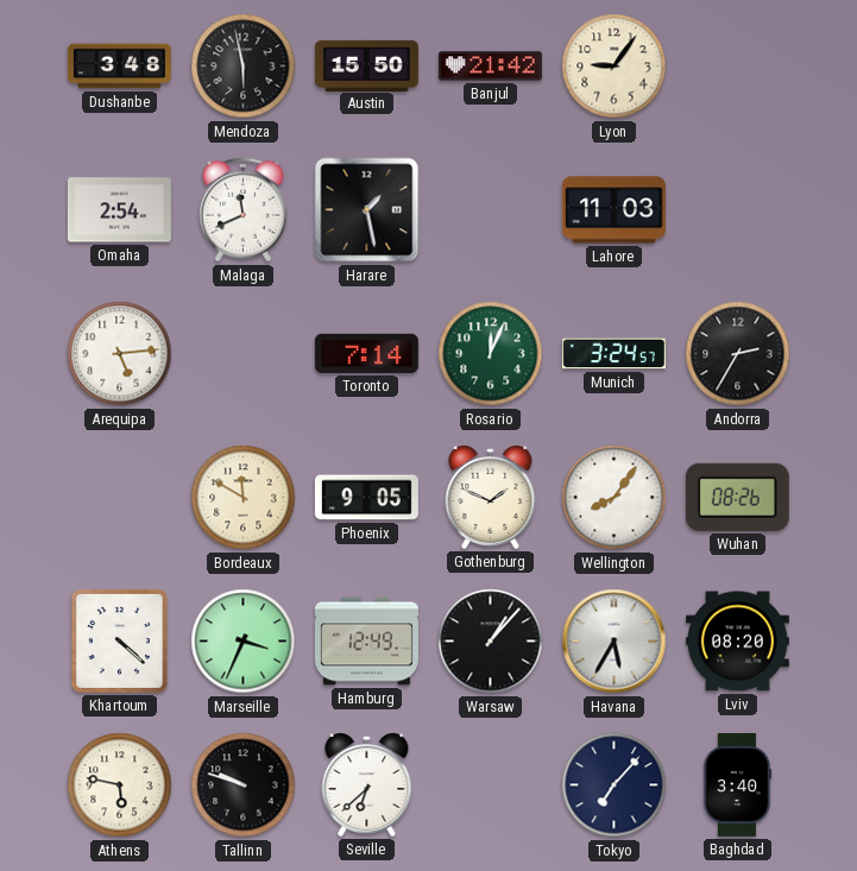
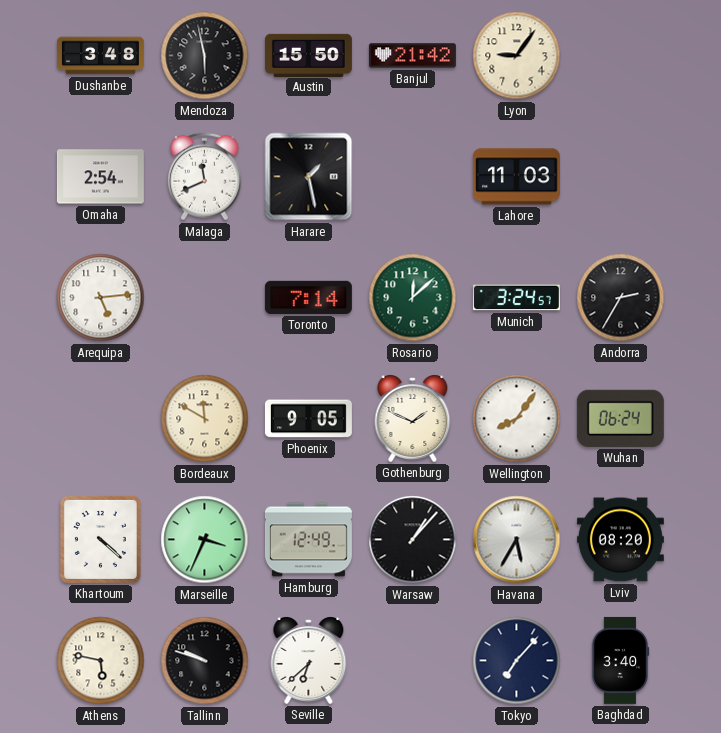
Rosario: 12:04 -> 12:08
Wuhan: 08:26 -> 06:24
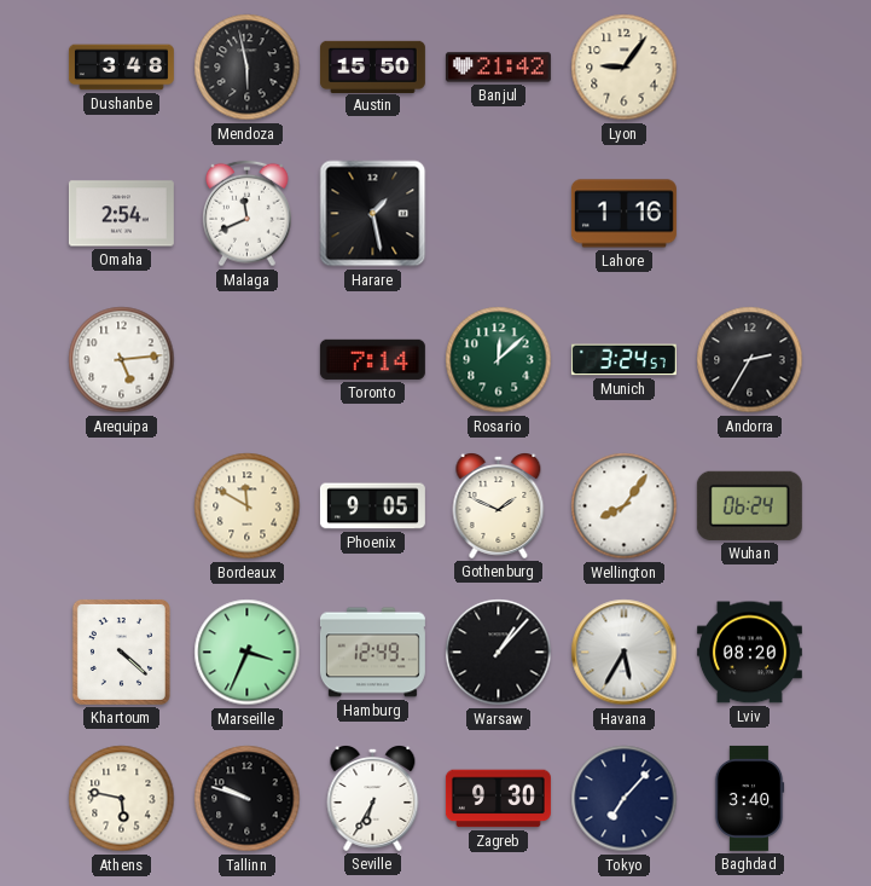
Lahore: 11:03 -> 1:16
Seville: 6:38 -> 6:35
Zagreb: none -> 9:30
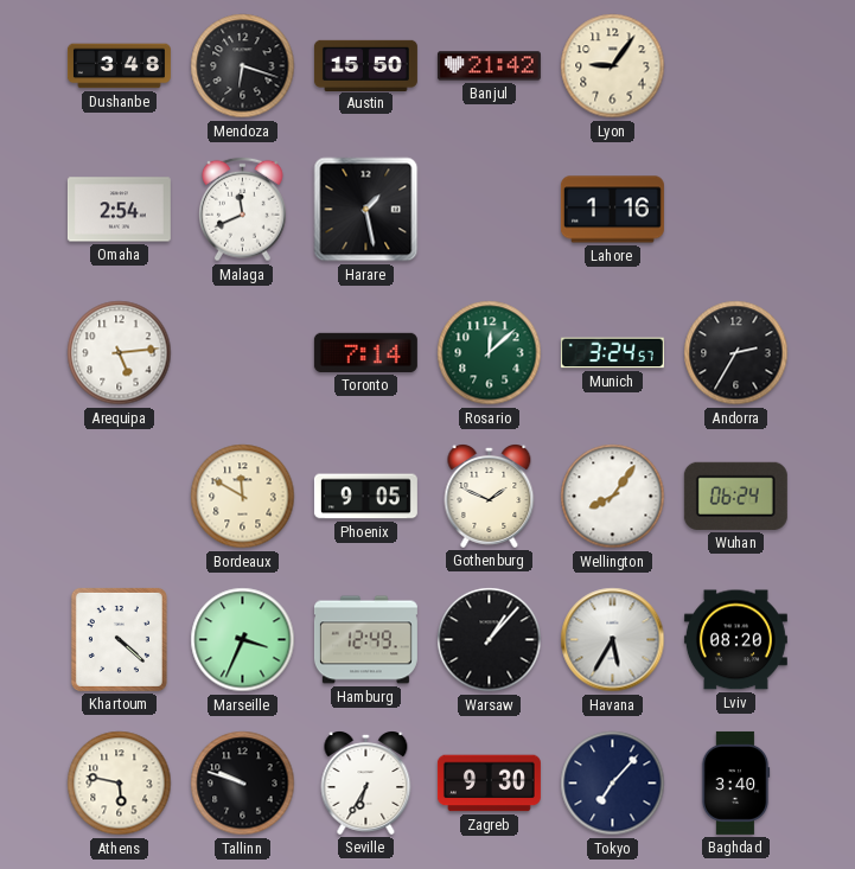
Mendoza: 5:58 -> 6:18
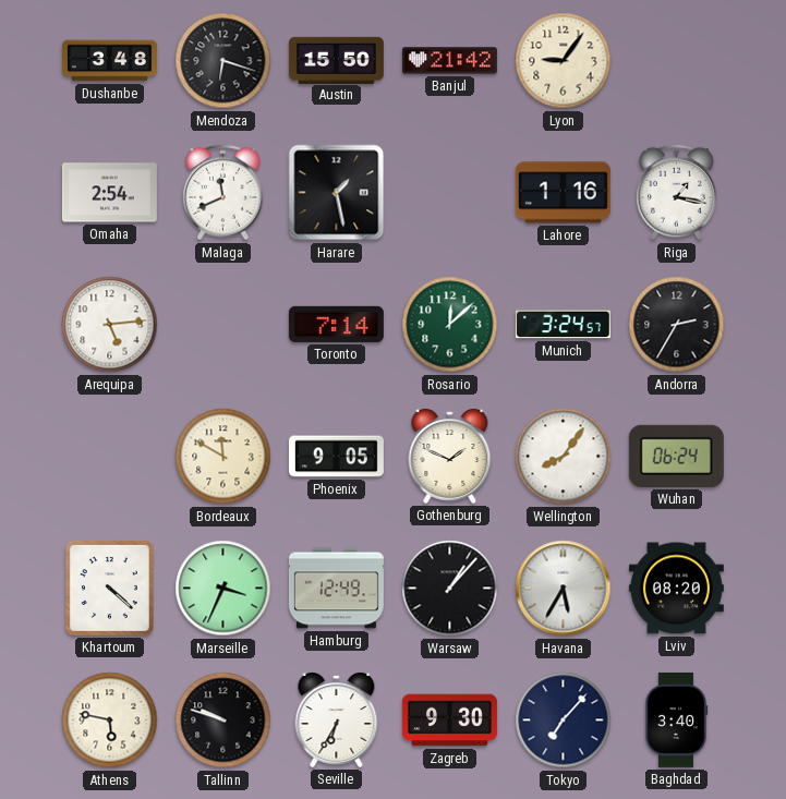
Riga: none -> 1:17
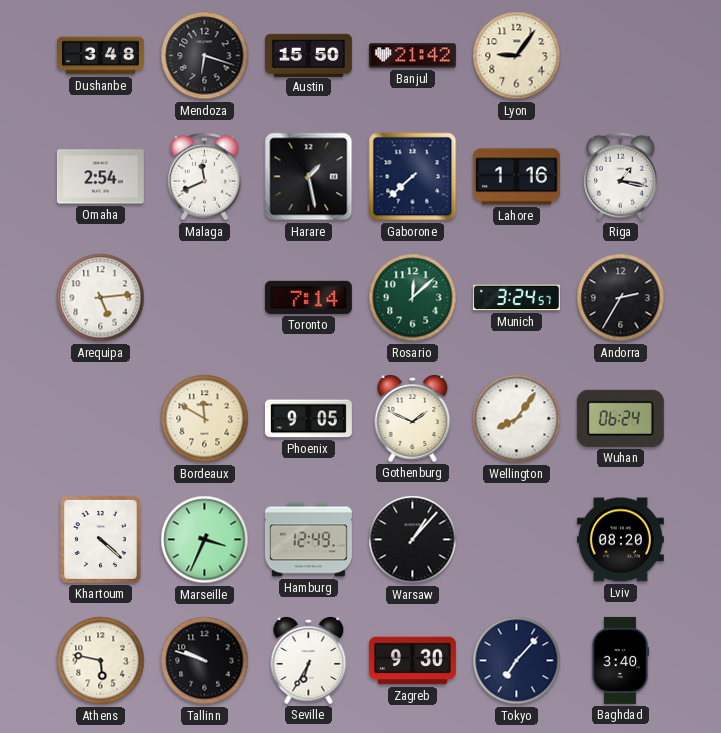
Gaborone: none -> 7:38
Havana: 5:35 -> none
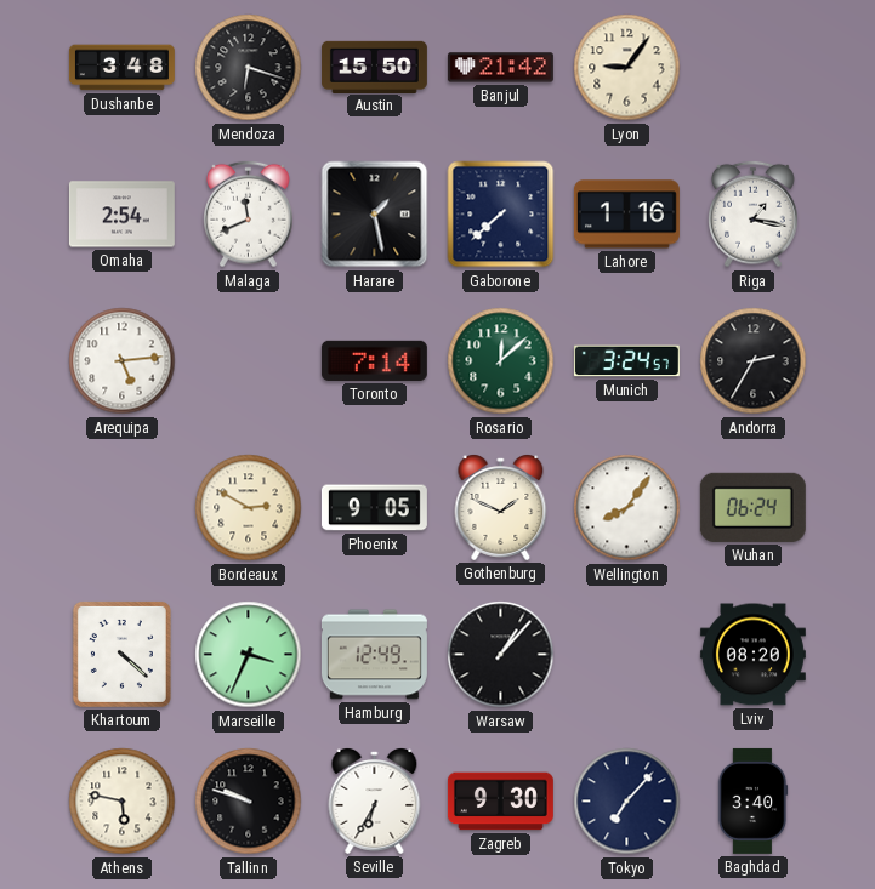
Bordeaux: 11:50 -> 2:50
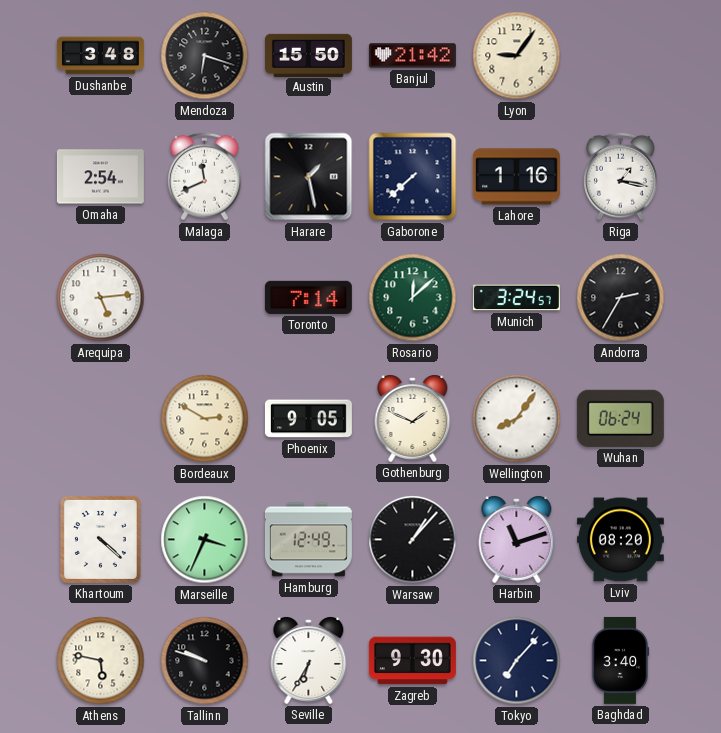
Harbin: none -> 11:12
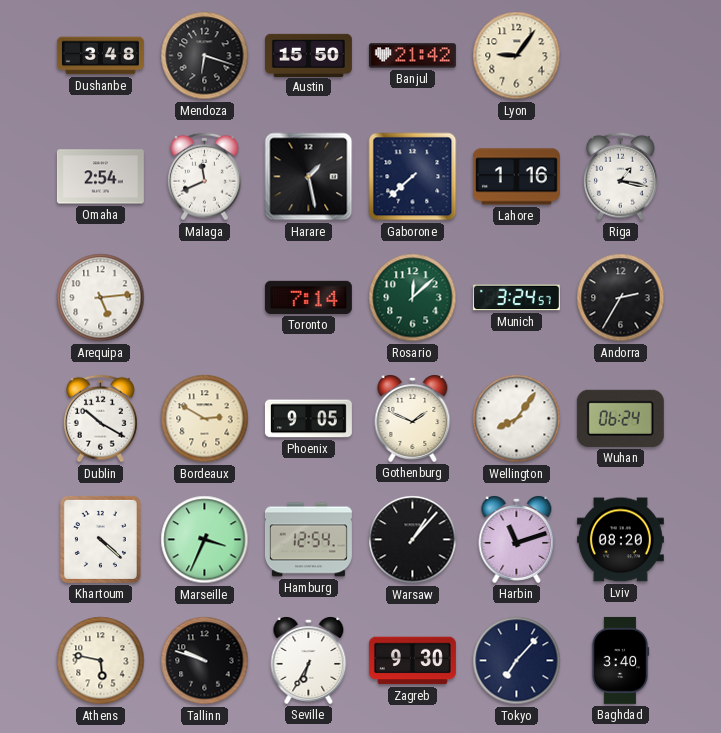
Dublin: none -> 10:20
Hamburg: 12:49 -> 12:54
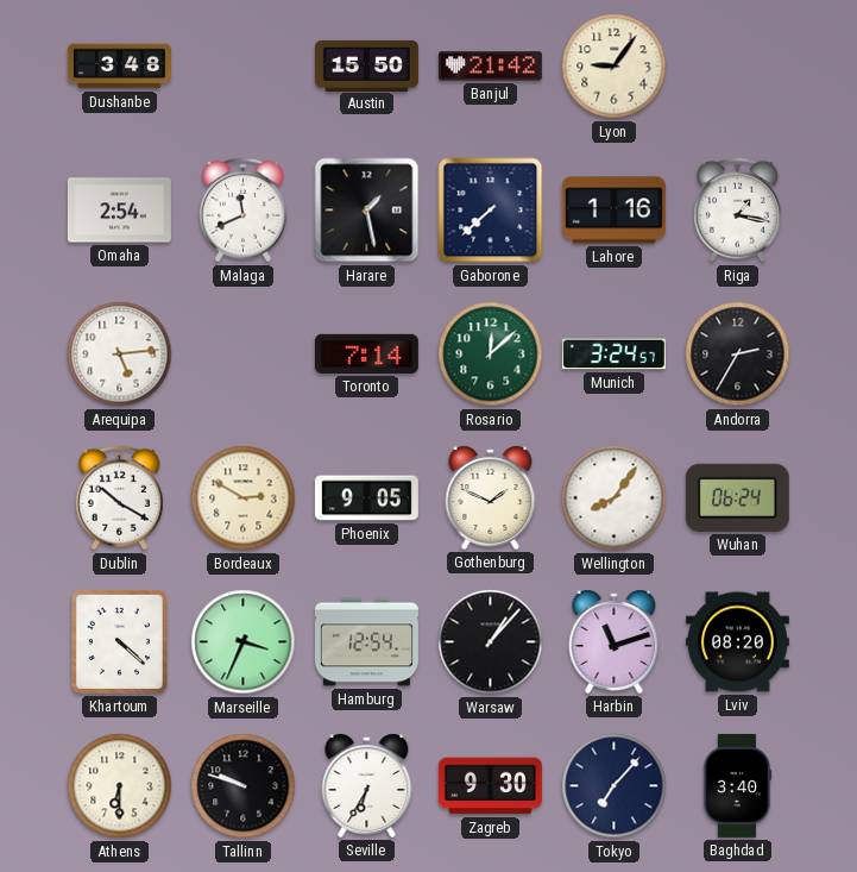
Mendoza: 6:18 -> none
Athens: 5:47 -> 6:30
